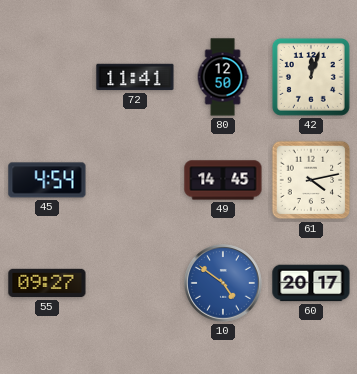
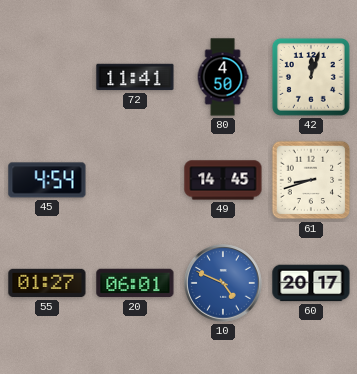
80: 12:50 -> 4:50
61: 4:13 -> 8:42
55: 09:27 -> 01:27
20: none -> 06:01
10: 4:51 -> 4:49
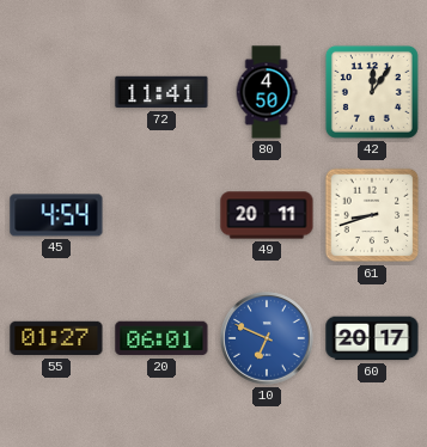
42: 12:03 -> 12:06
49: 14:45 -> 20:11
10: 4:49 -> 6:49
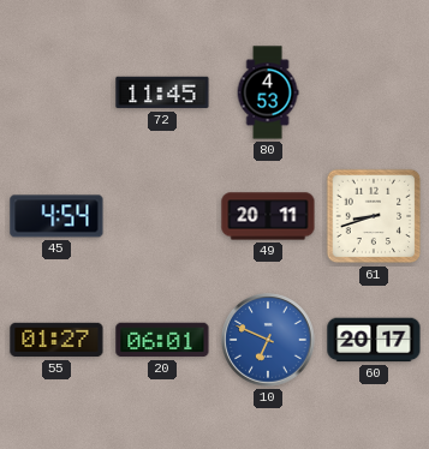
72: 11:41 -> 11:45
80: 4:50 -> 4:53
42: 12:06 -> none
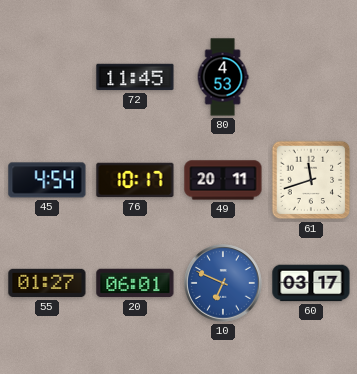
76: none -> 10:17
61: 8:42 -> 11:42
60: 20:17 -> 03:17
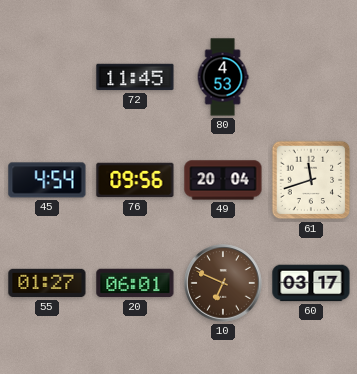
76: 10:17 -> 09:56
49: 20:11 -> 20:04
10 dial: blue -> brown
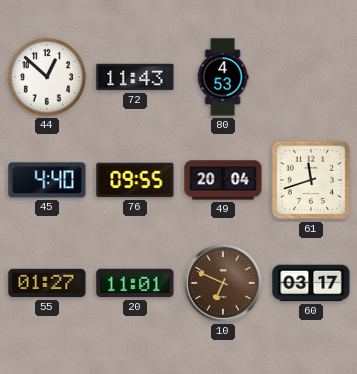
44: none -> 12:52
72: 11:45 -> 11:43
45: 4:54 -> 4:40
76: 09:56 -> 09:55
20: 06:01 -> 11:01
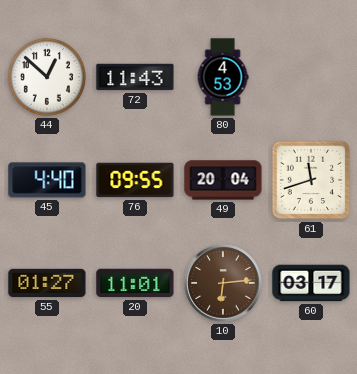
10: 6:49 -> 6:14
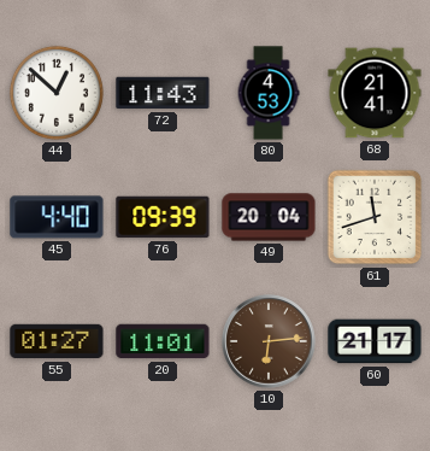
68: none -> 21:41
76: 09:55 -> 09:39
60: 03:17 -> 21:17
